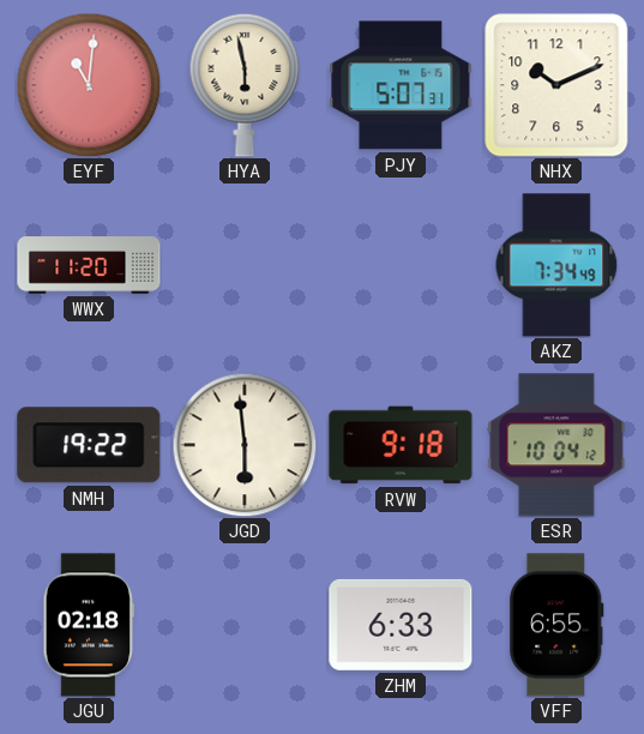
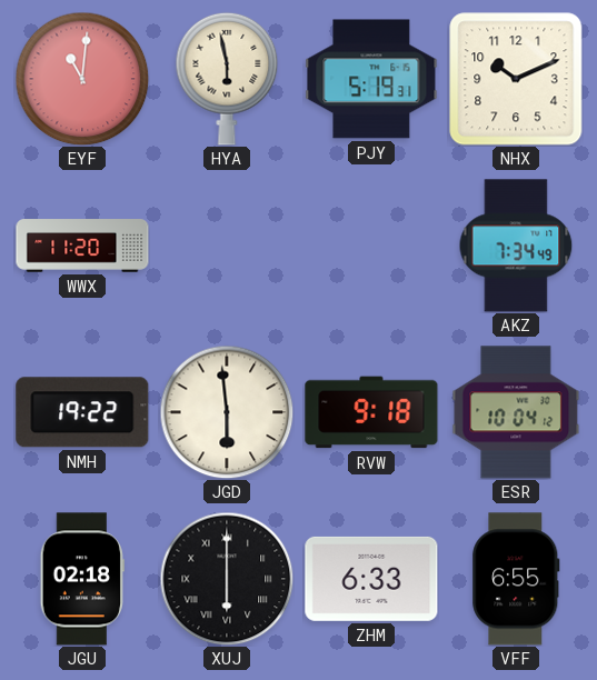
PJY: 5:07 -> 5:19
XUJ: none -> 6:00
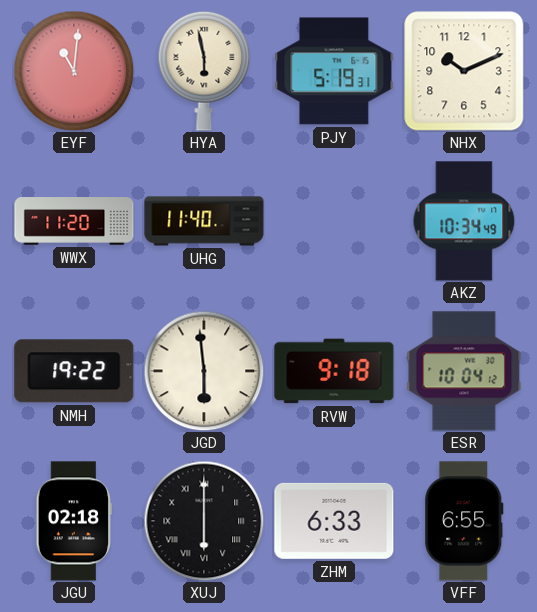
UHG: none -> 11:40
AKZ: 7:34 -> 10:34
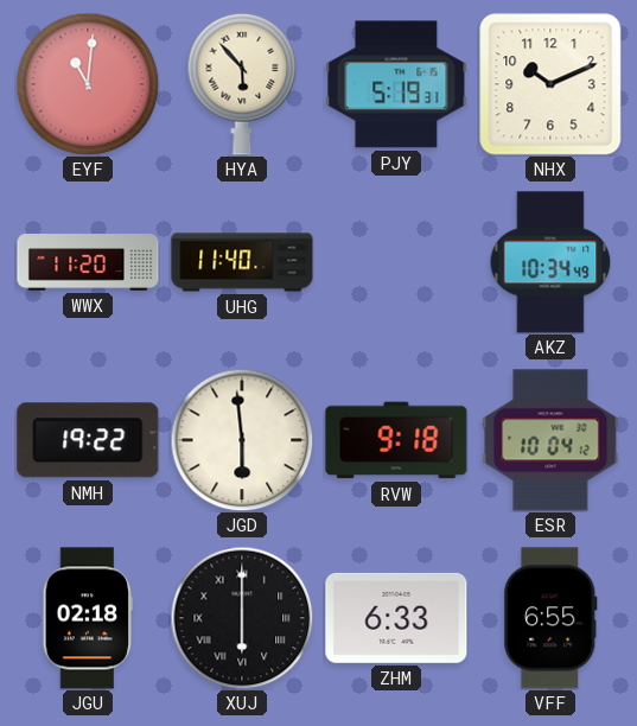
HYA: 5:58 -> 5:53
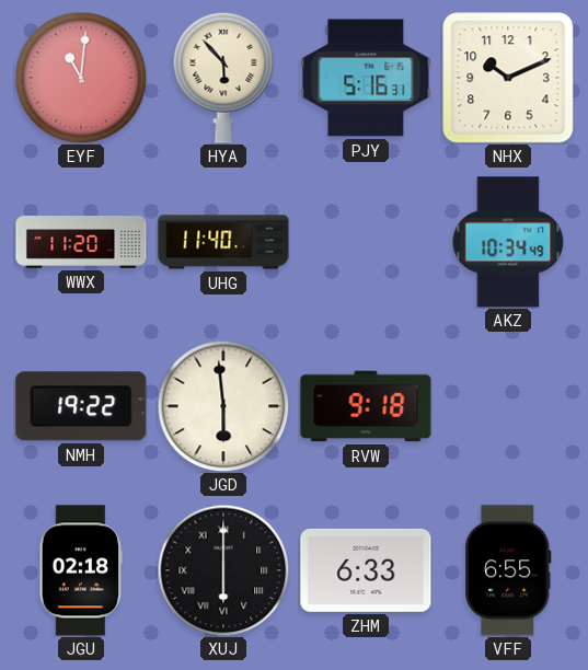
PJY: 5:19 -> 5:16
ESR: 10:04 -> none
